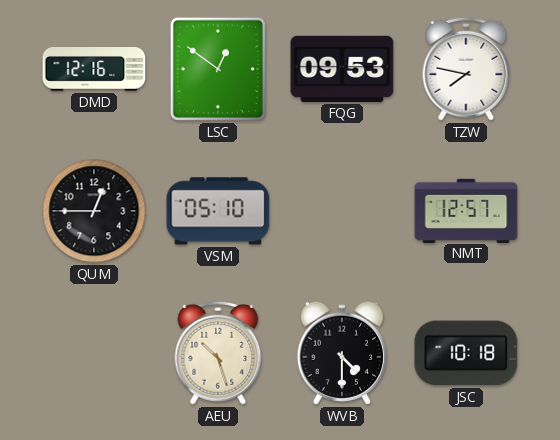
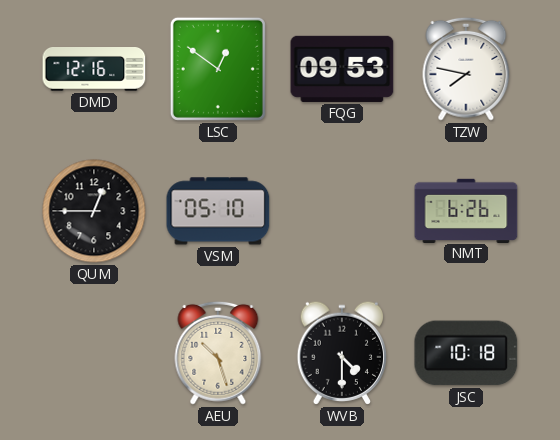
NMT: 12:57 -> 6:26
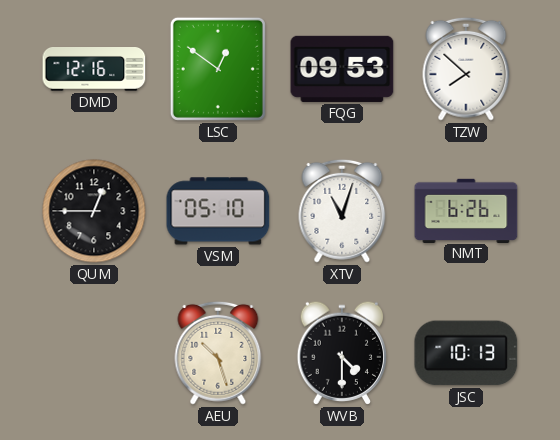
TZW: 7:47 -> 7:52
XTV: none -> 11:03
JSC: 10:18 -> 10:13
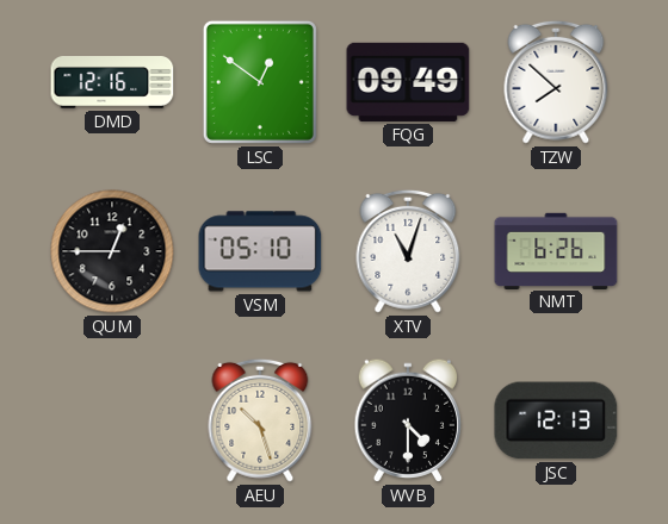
FQG: 09:53 -> 09:49
JSC: 10:13 -> 12:13
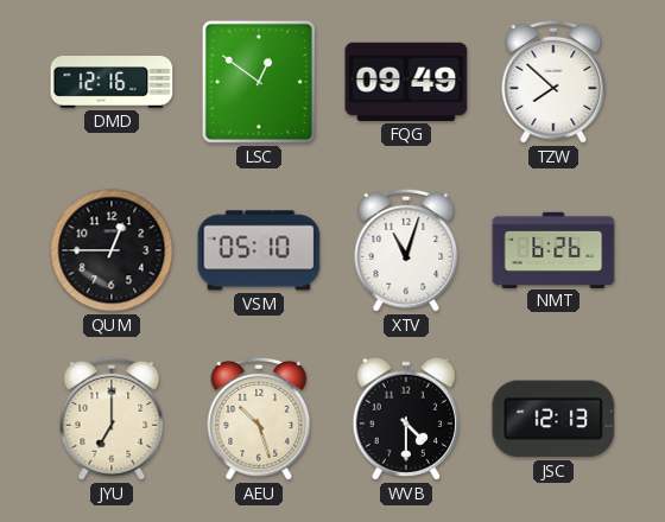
JYU: none -> 7:00
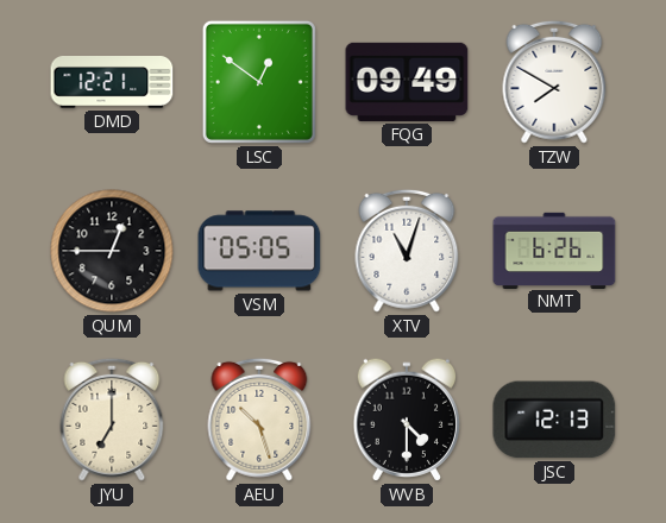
DMD: 12:16 -> 12:21
TZW: 7:52 -> 7:50
VSM: 05:10 -> 05:05
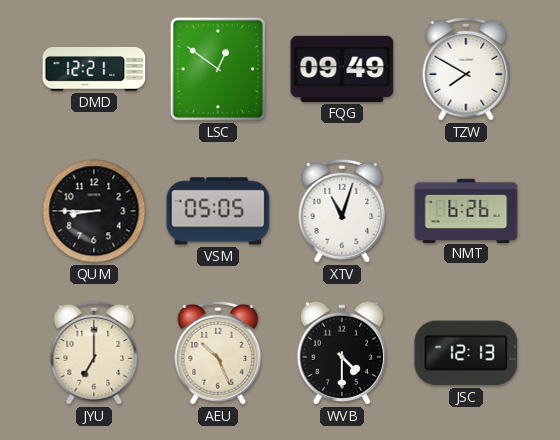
QUM: 12:45 -> 8:45
AEU: 10:27 -> 10:26
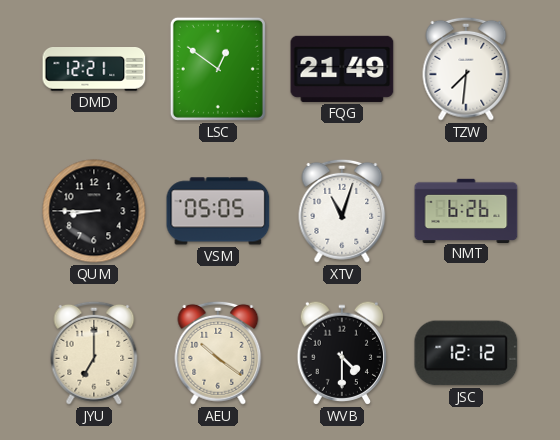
FQG: 09:49 -> 21:49
TZW: 7:50 -> 7:31
AEU: 10:26 -> 10:21
JSC: 12:13 -> 12:12
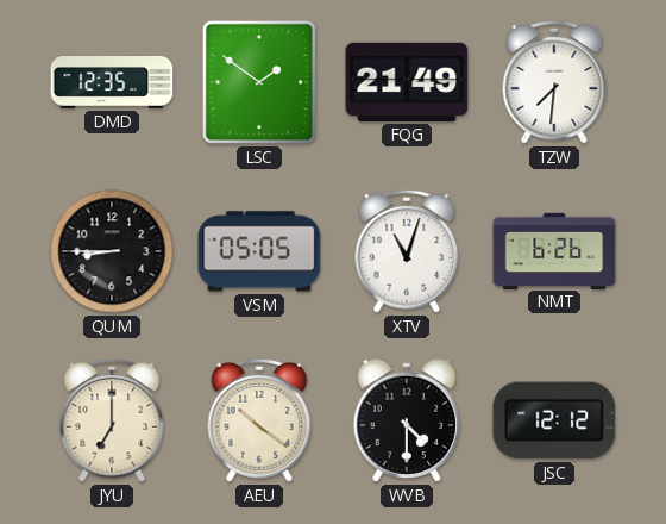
DMD: 12:21 -> 12:35
LSC: 12:51 -> 1:51
